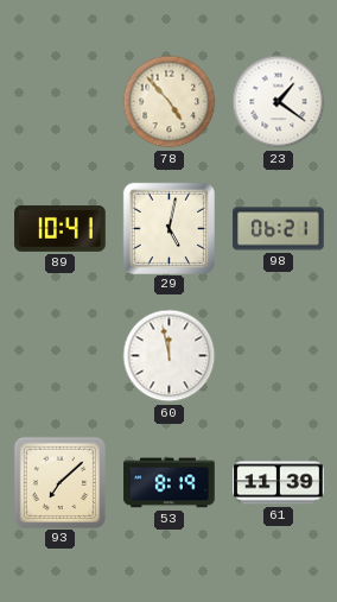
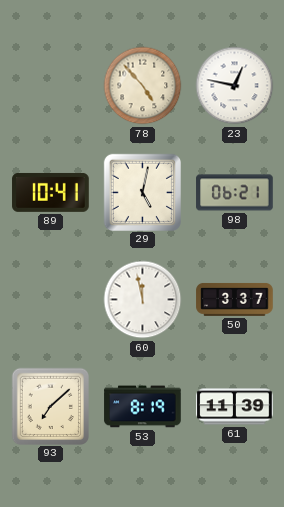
23: 1:21 -> 12:47
50: none -> 3:37
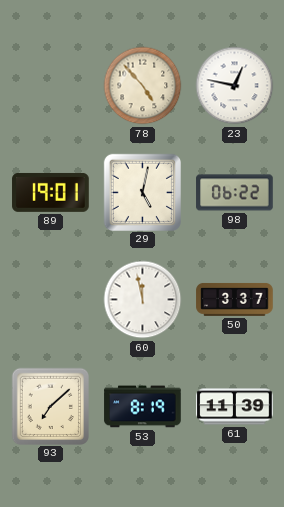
89: 10:41 -> 19:01
98: 06:21 -> 06:22
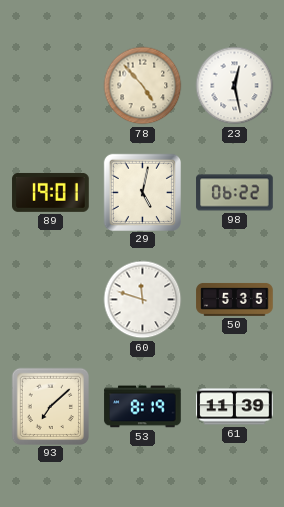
23: 12:47 -> 12:28
60: 11:58 -> 11:48
50: 3:37 -> 5:35
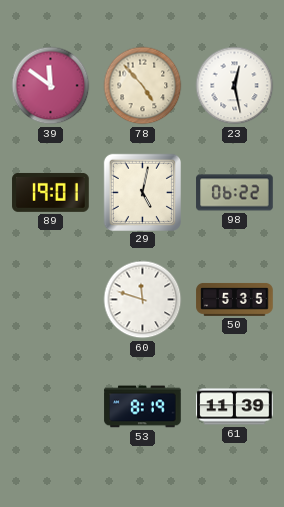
39: none -> 11:51
93: 7:08 -> none
